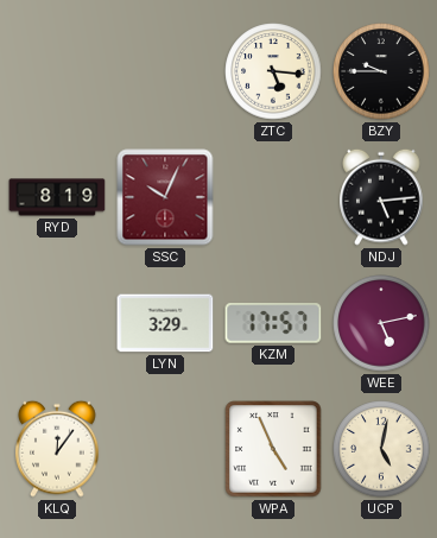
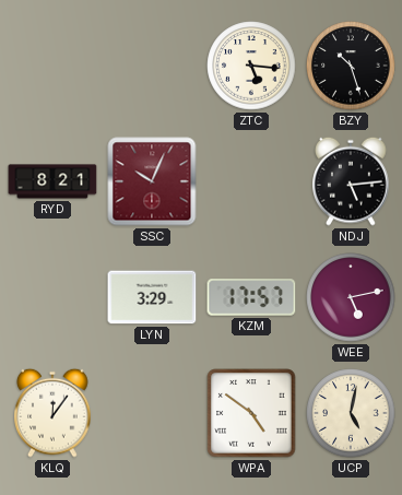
BZY: 9:45 -> 10:27
RYD: 8:19 -> 8:21
WPA: 4:56 -> 4:51
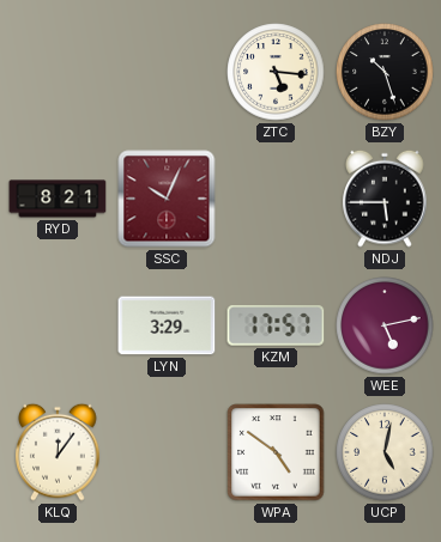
NDJ: 5:14 -> 5:45
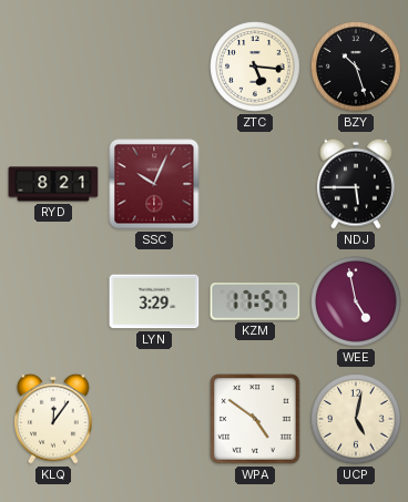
WEE: 5:13 -> 4:58
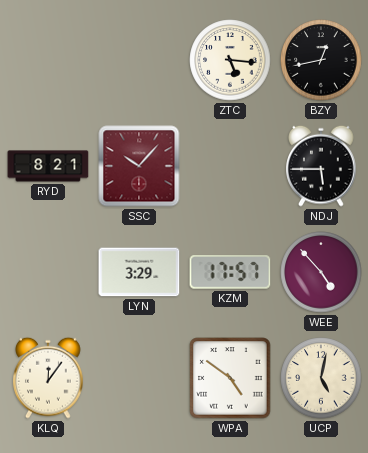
BZY: 10:27 -> 12:43
SSC: 10:04 -> 10:07
WEE: 4:58 -> 4:53
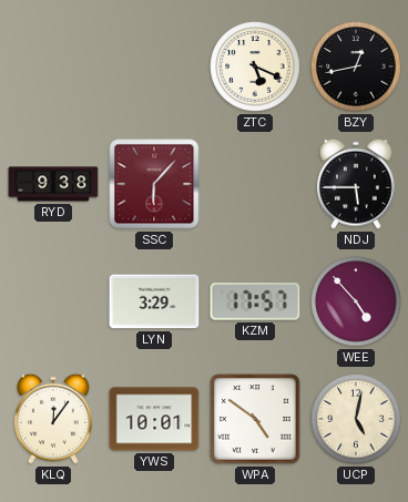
ZTC: 5:16 -> 5:19
RYD: 8:21 -> 9:38
SSC: 10:07 -> 6:07
YWS: none -> 10:01
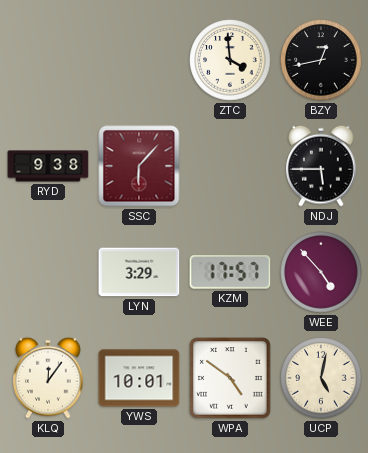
ZTC: 5:19 -> 3:59
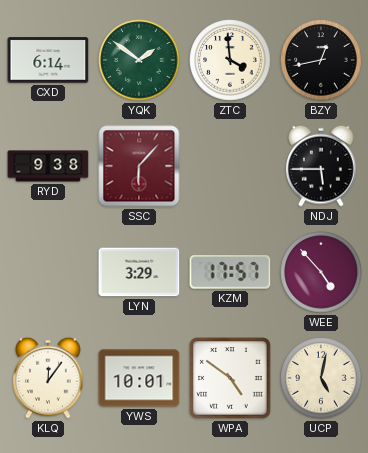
CXD: none -> 6:14
YQK: none -> 1:51
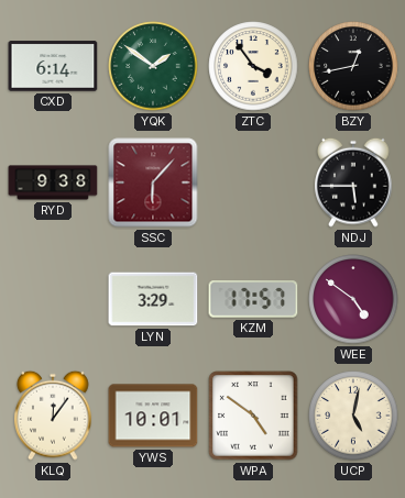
ZTC: 3:59 -> 3:54
WEE: 4:53 -> 4:51
